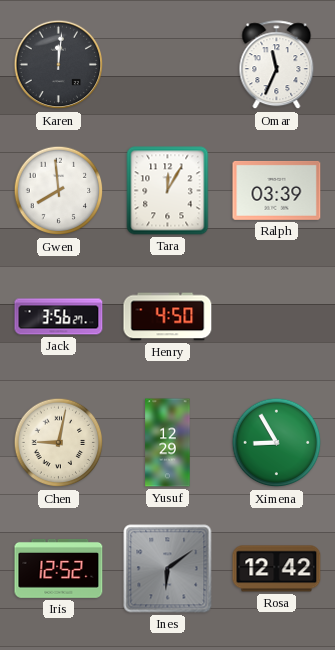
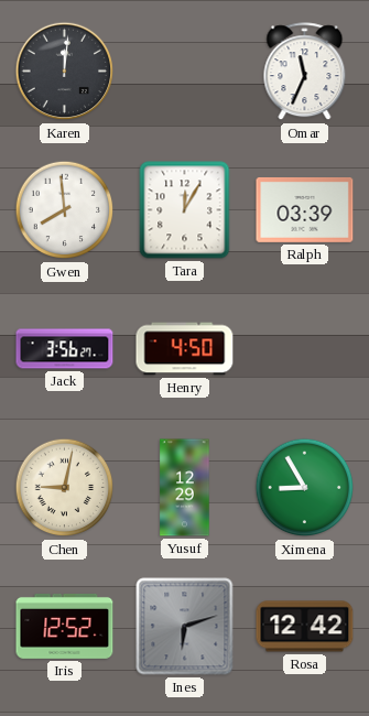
Ines: 6:09 -> 6:12
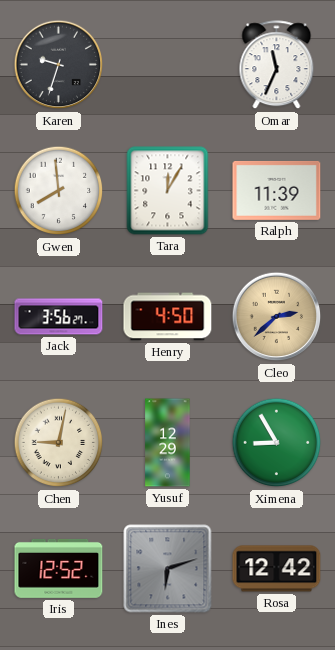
Karen: 12:01 -> 9:33
Ralph: 03:39 -> 11:39
Cleo: none -> 2:38
